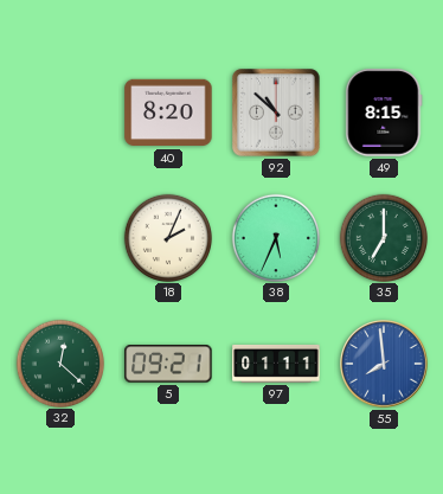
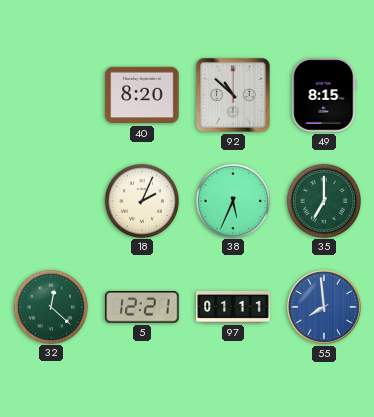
5: 09:21 -> 12:21
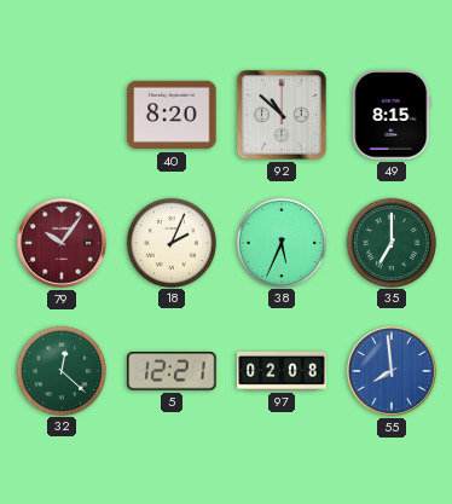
79: none -> 10:06
97: 01:11 -> 02:08
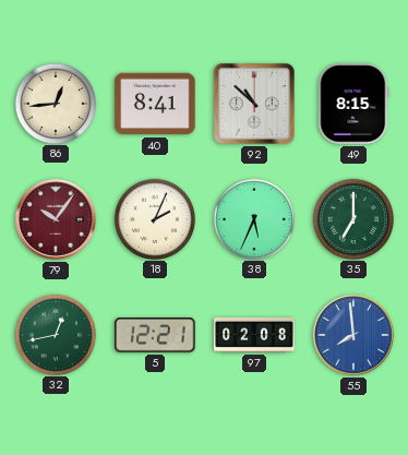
86: none -> 12:44
40: 8:20 -> 8:41
32: 12:22 -> 12:43
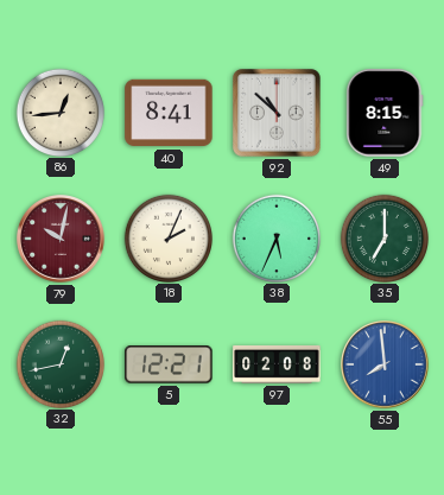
79: 10:06 -> 10:02
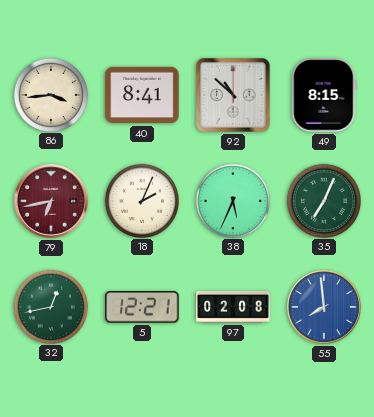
86: 12:44 -> 3:44
79: 10:02 -> 6:43
35: 7:00 -> 7:04
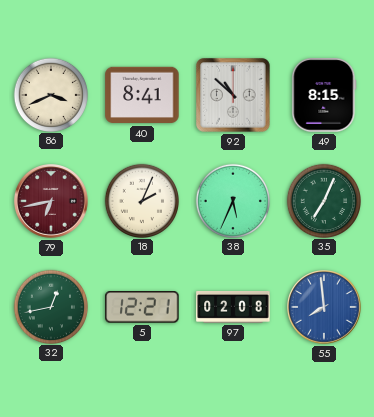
86: 3:44 -> 3:41
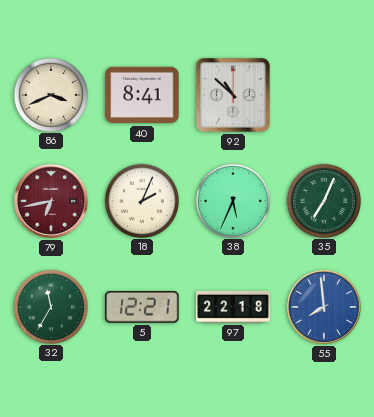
49: 8:15 -> none
32: 12:43 -> 11:35
97: 02:08 -> 22:18
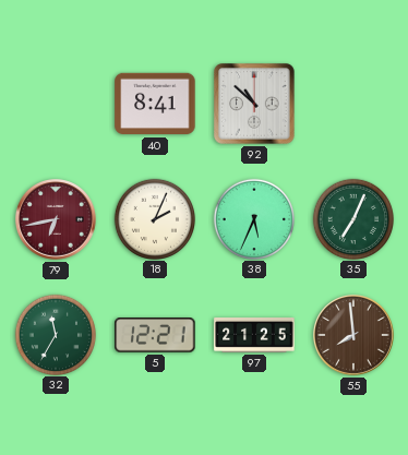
86: 3:41 -> none
97: 22:18 -> 21:25
55 dial: blue -> brown
